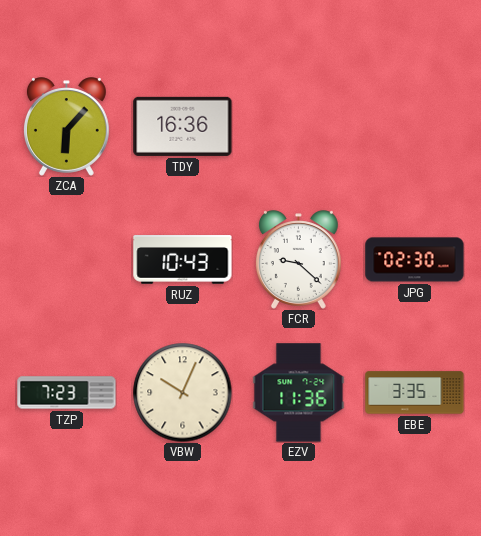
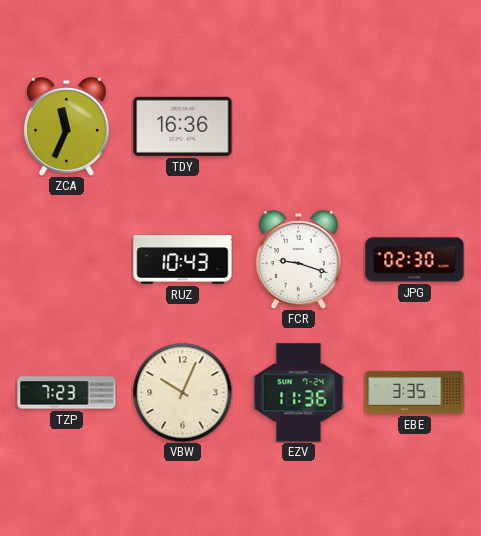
ZCA: 6:07 -> 11:34
FCR: 9:22 -> 9:18
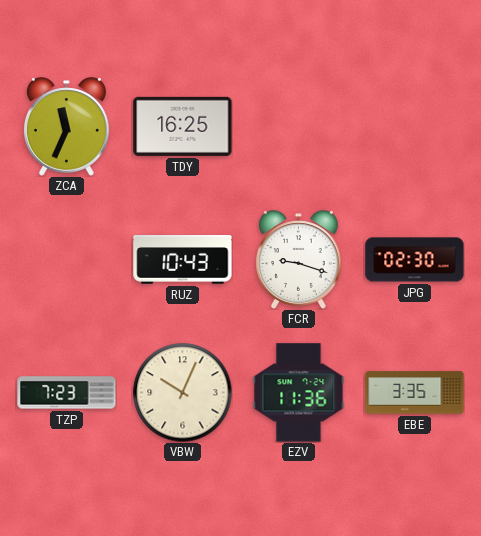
TDY: 16:36 -> 16:25
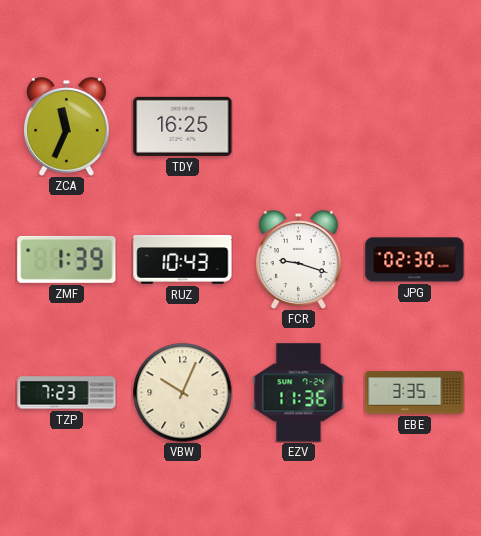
ZMF: none -> 1:39
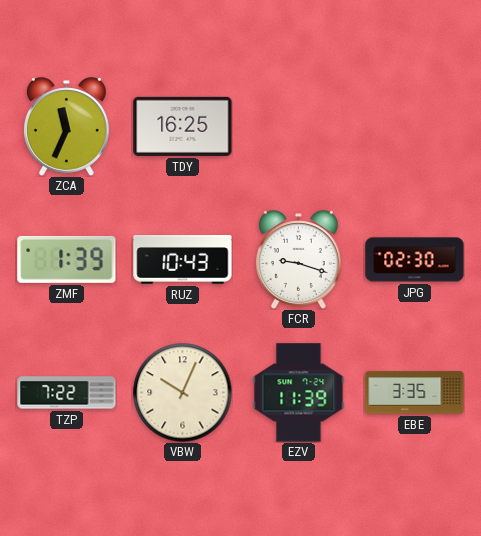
TZP: 7:23 -> 7:22
EZV: 11:36 -> 11:39
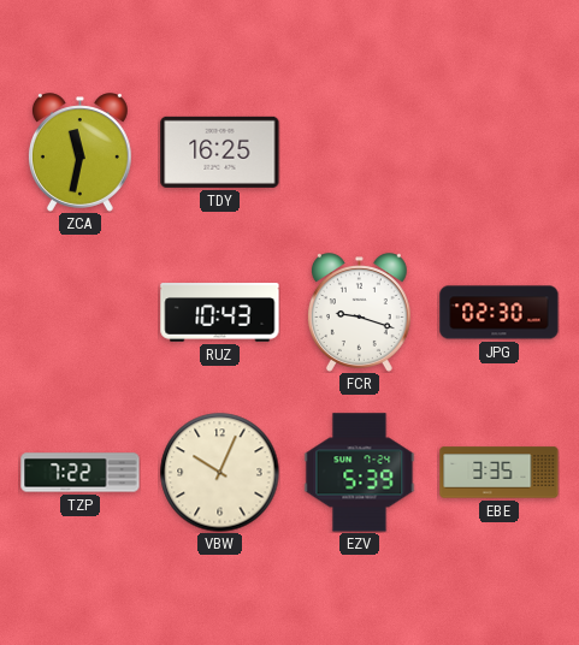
ZCA: 11:34 -> 11:32
ZMF: 1:39 -> none
EZV: 11:39 -> 5:39
